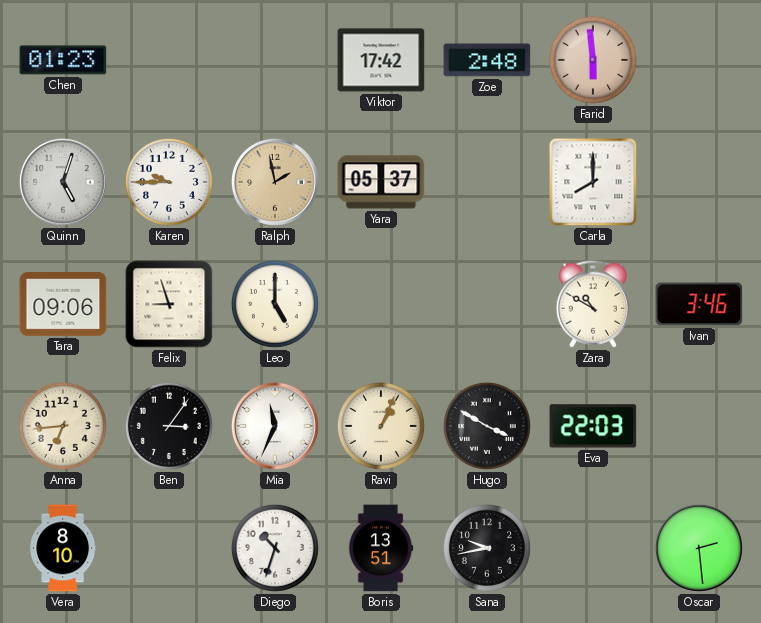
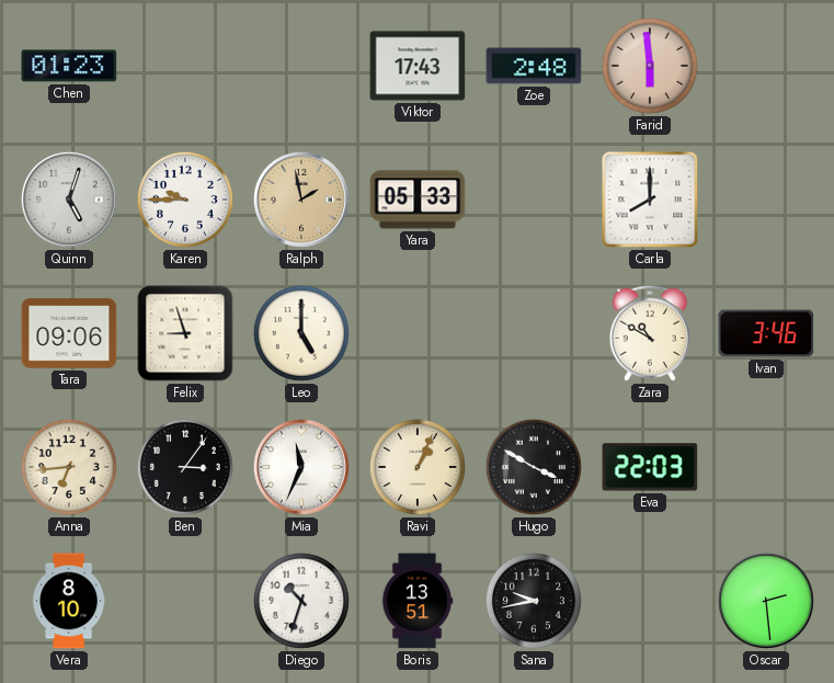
Viktor: 17:42 -> 17:43
Yara: 05:37 -> 05:33
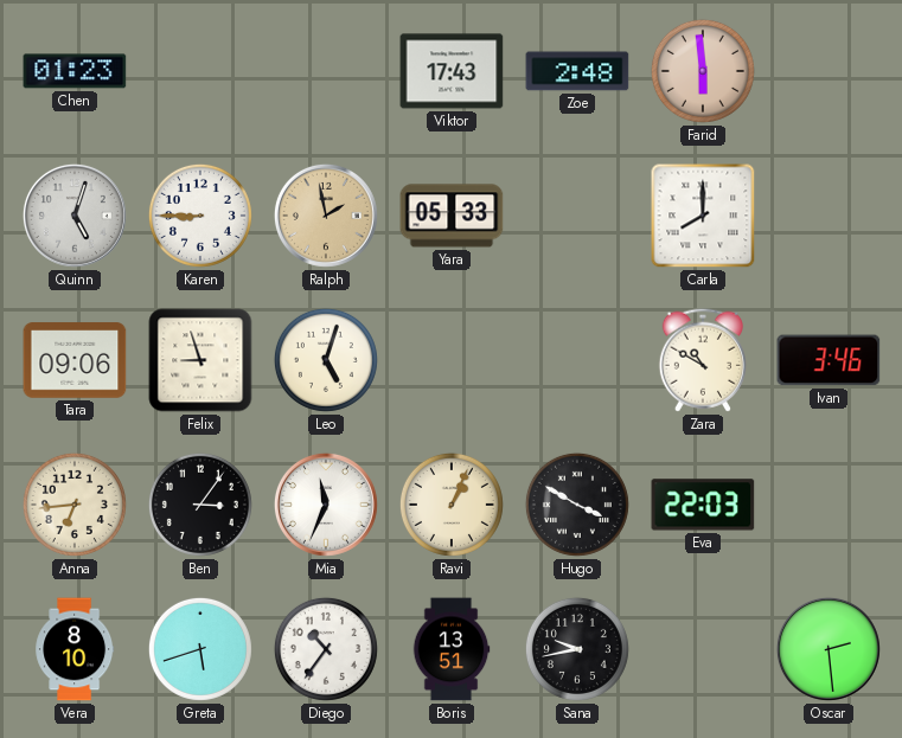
Karen: 9:45 -> 8:45
Leo: 5:00 -> 5:03
Greta: none -> 5:42
Diego: 10:33 -> 10:36
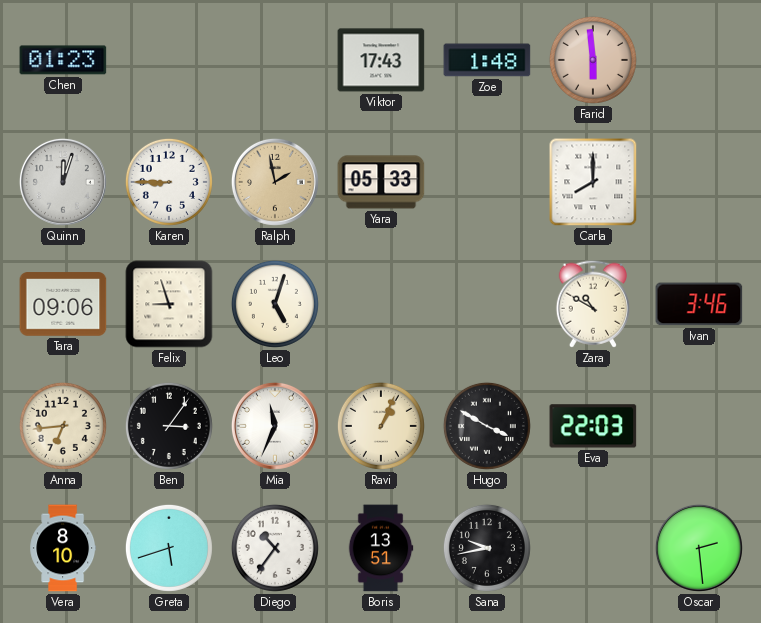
Zoe: 2:48 -> 1:48
Quinn: 5:03 -> 12:03
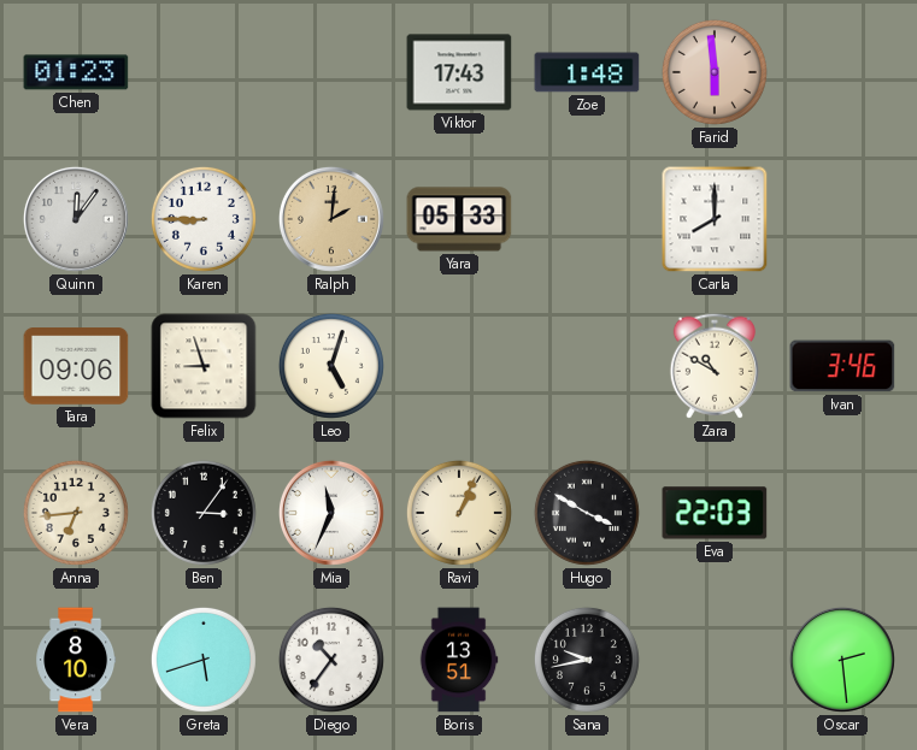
Quinn: 12:03 -> 12:06
Ralph: 1:58 -> 2:01
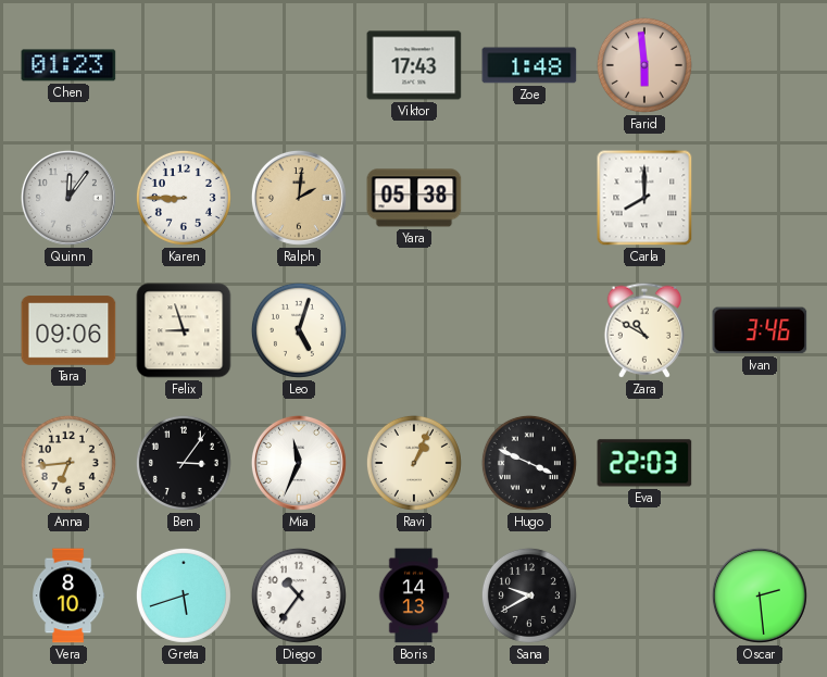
Yara: 05:33 -> 05:38
Hugo: 3:50 -> 3:49
Boris: 13:51 -> 14:13
Sana: 9:43 -> 9:40
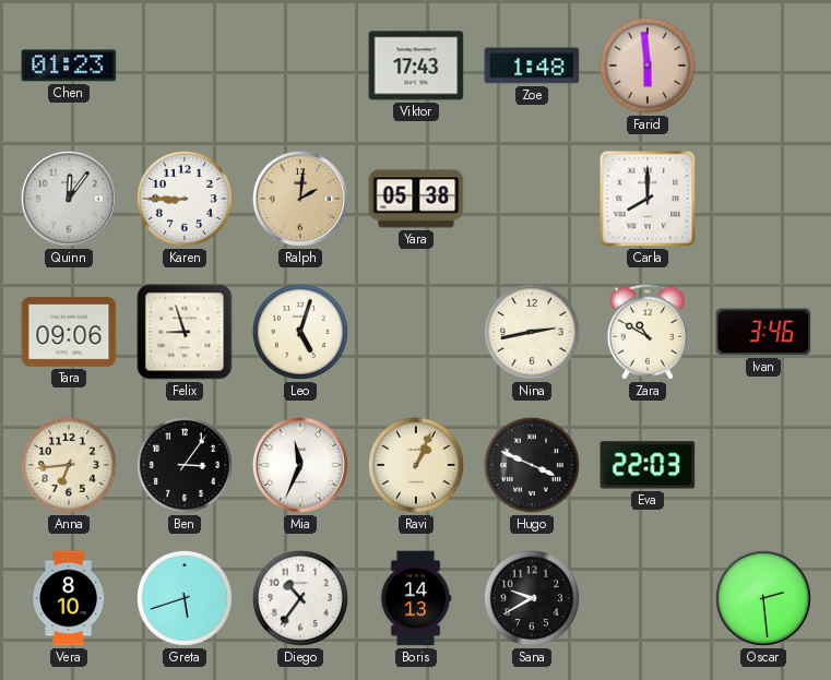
Nina: none -> 2:43
